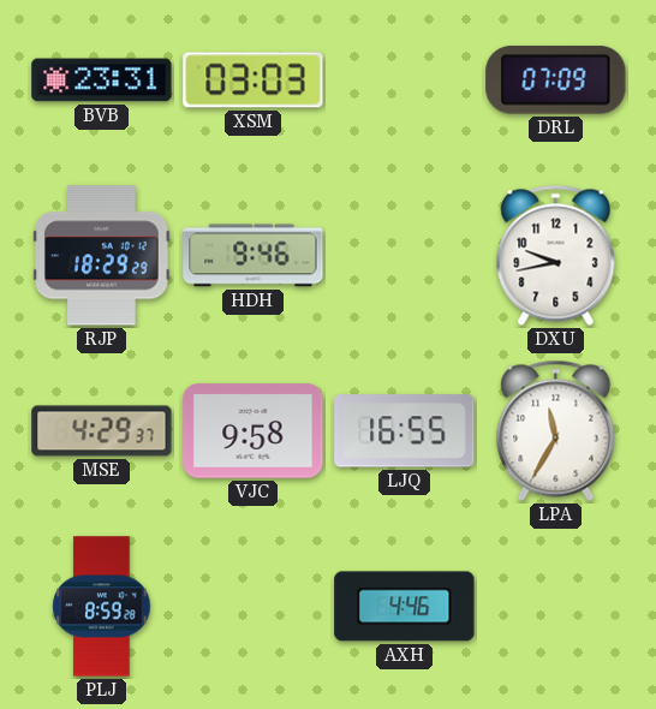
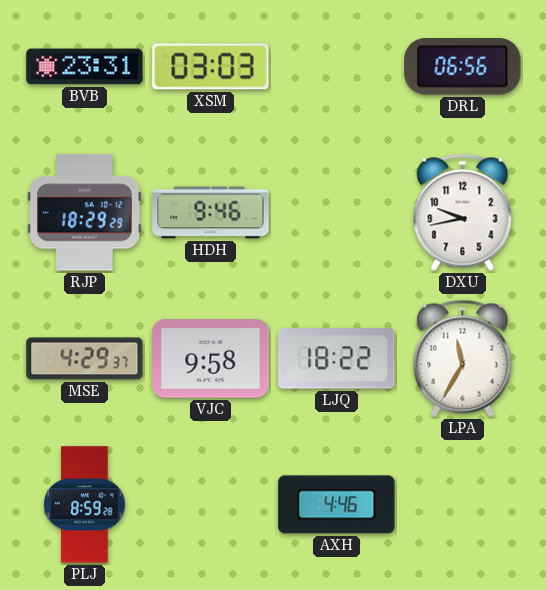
DRL: 07:09 -> 06:56
LJQ: 16:55 -> 18:22
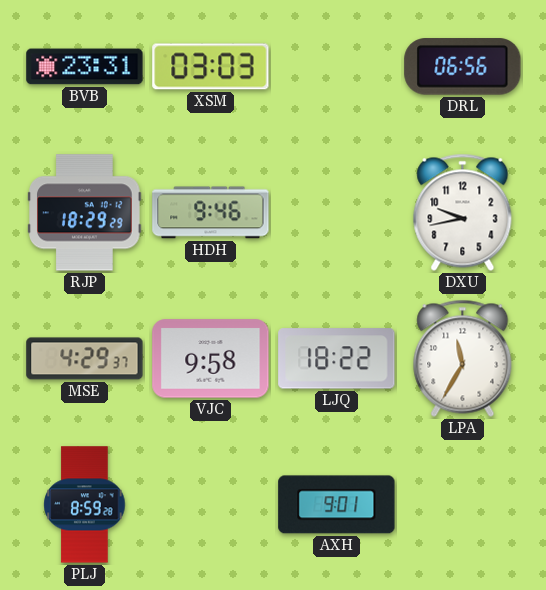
AXH: 4:46 -> 9:01
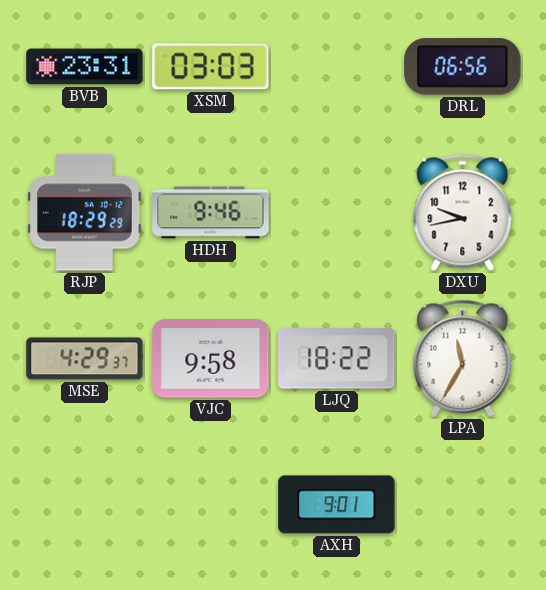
PLJ: 8:59 -> none
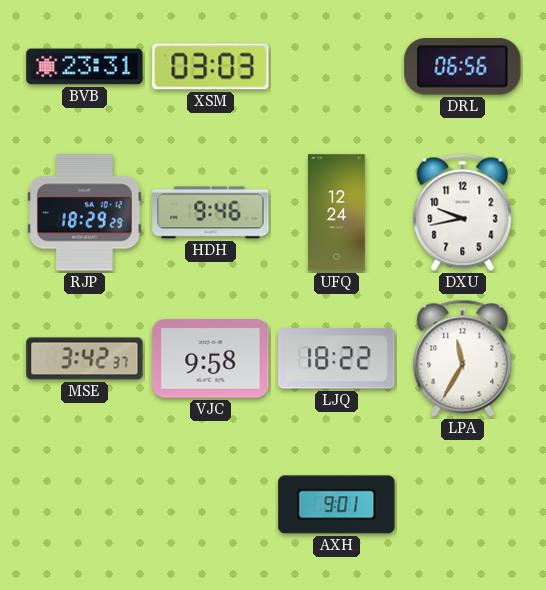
UFQ: none -> 12:24
MSE: 4:29 -> 3:42
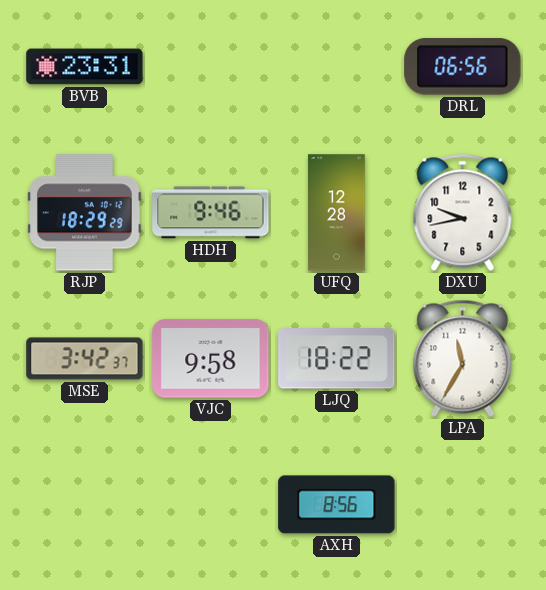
XSM: 03:03 -> none
UFQ: 12:24 -> 12:28
AXH: 9:01 -> 8:56
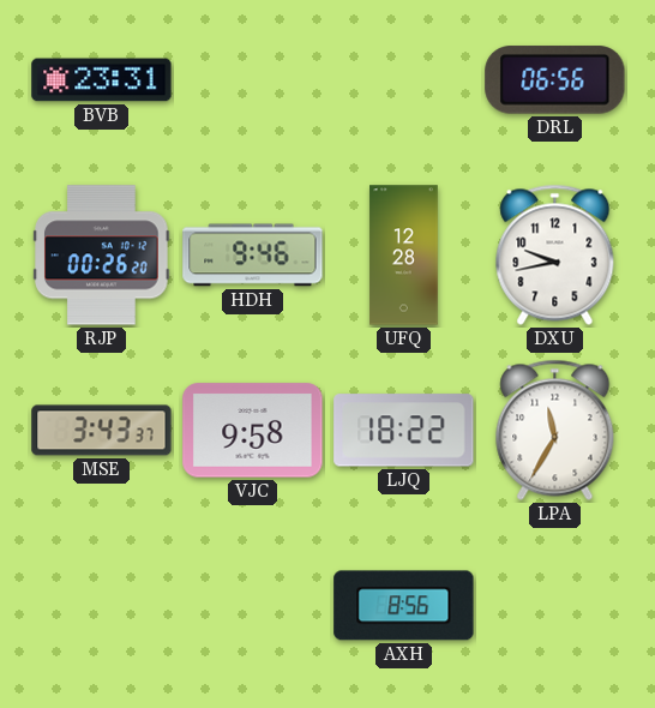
RJP: 18:29 -> 00:26
MSE: 3:42 -> 3:43
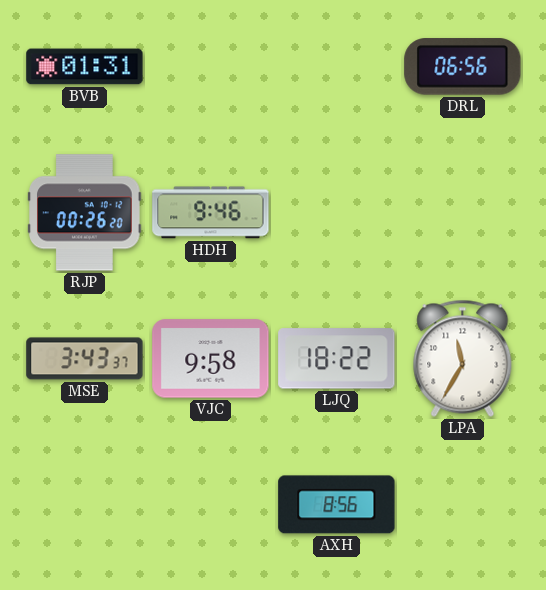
BVB: 23:31 -> 01:31
UFQ: 12:28 -> none
DXU: 9:43 -> none
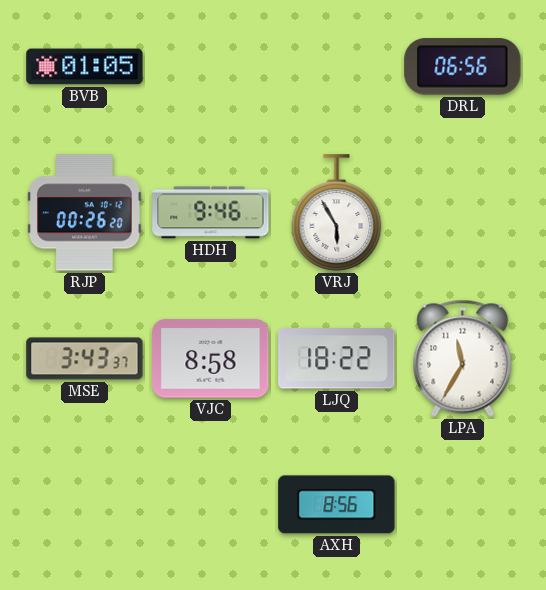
BVB: 01:31 -> 01:05
VRJ: none -> 5:55
VJC: 9:58 -> 8:58
